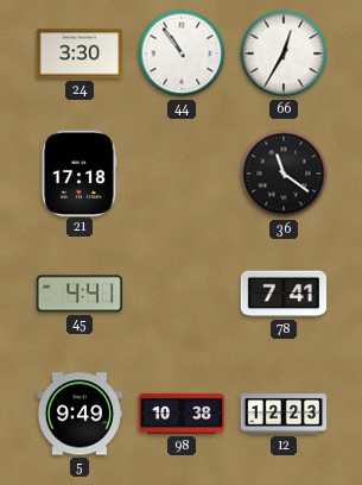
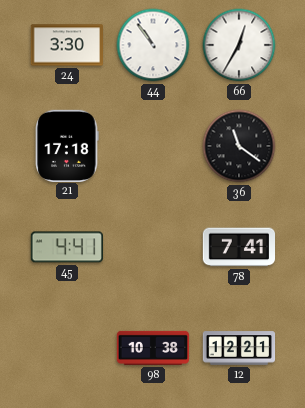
5: 9:49 -> none
12: 12:23 -> 12:21
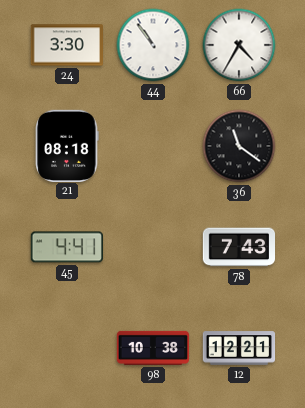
66: 12:35 -> 4:35
21: 17:18 -> 08:18
78: 7:41 -> 7:43
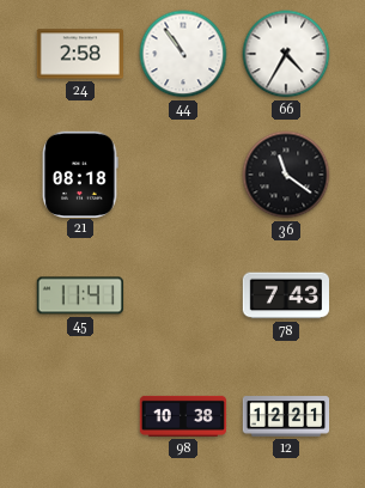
24: 3:30 -> 2:58
45: 4:41 -> 11:41
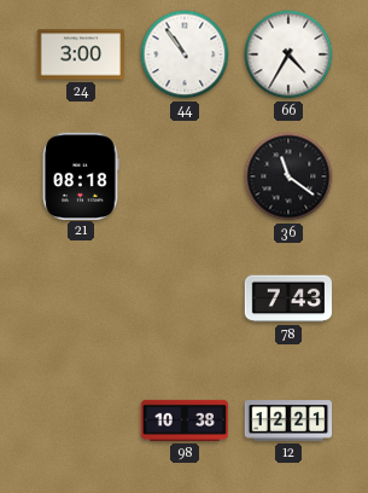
24: 2:58 -> 3:00
45: 11:41 -> none
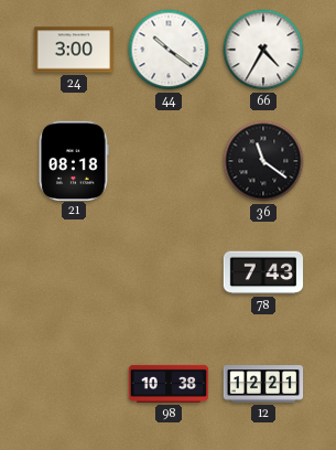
44: 10:54 -> 10:21
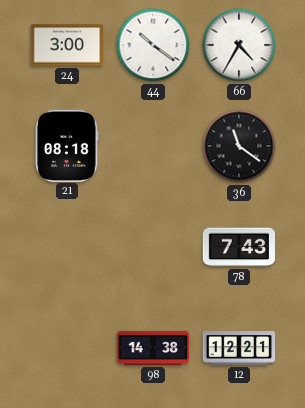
98: 10:38 -> 14:38
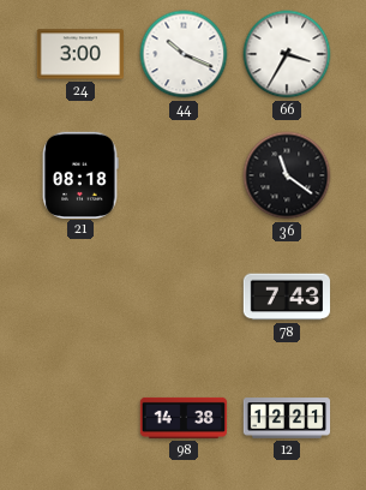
44: 10:21 -> 10:19
66: 4:35 -> 3:35
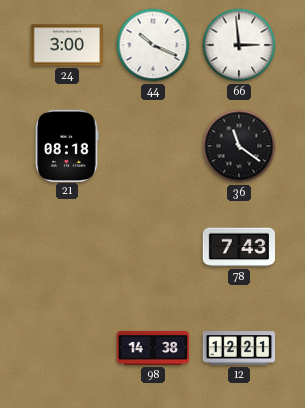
66: 3:35 -> 2:59
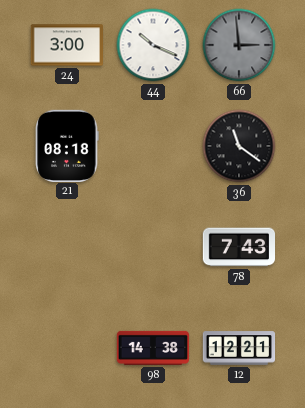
66 dial: white -> grey
